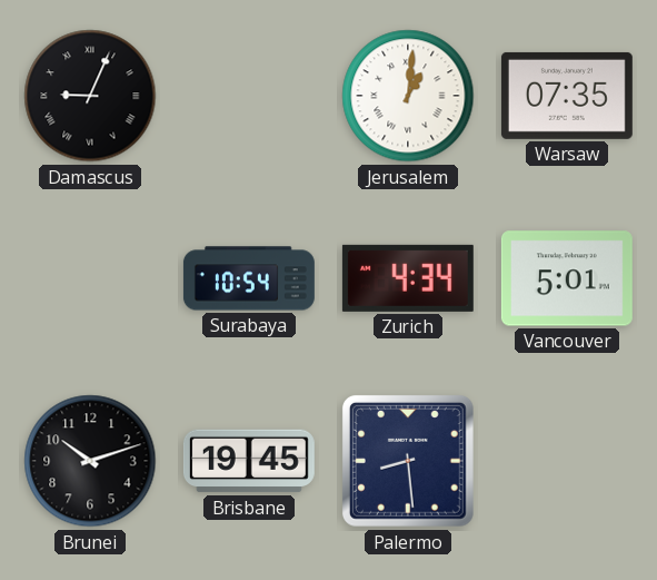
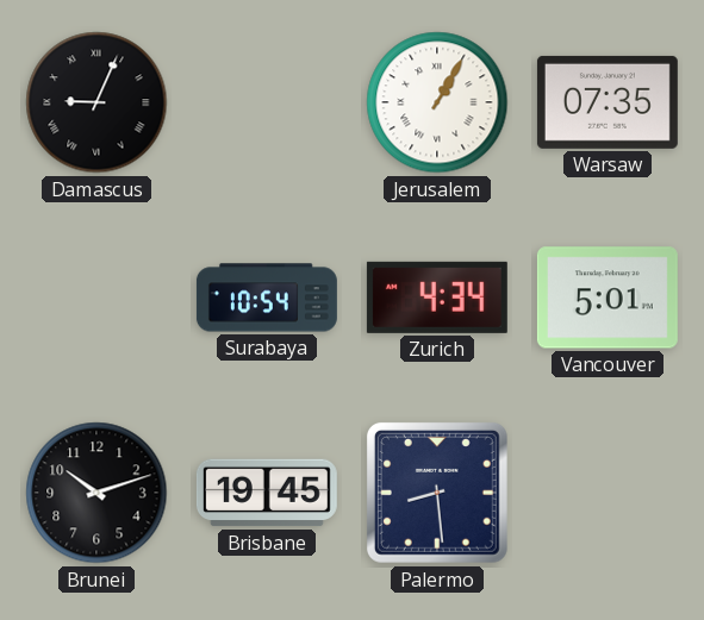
Jerusalem: 1:01 -> 1:05
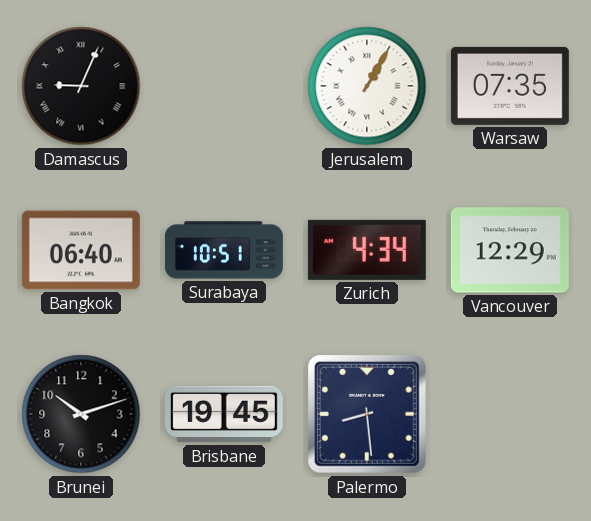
Bangkok: none -> 06:40
Surabaya: 10:54 -> 10:51
Vancouver: 5:01 -> 12:29
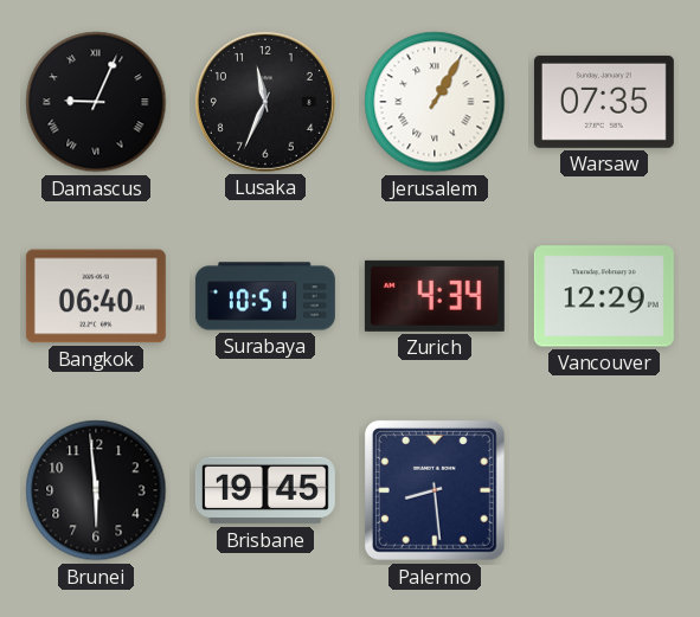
Lusaka: none -> 11:34
Brunei: 10:12 -> 5:59
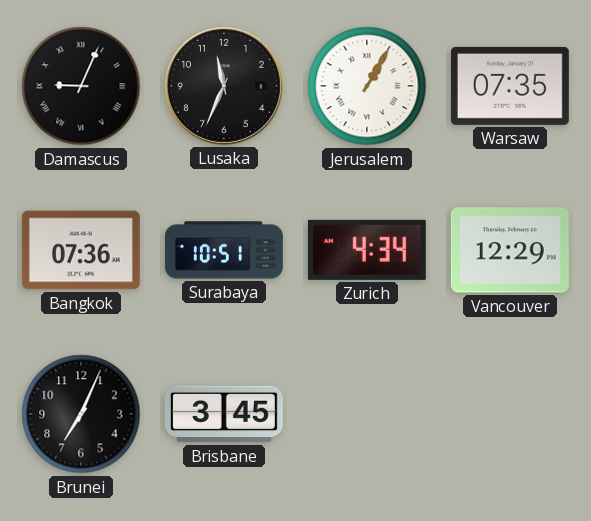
Bangkok: 06:40 -> 07:36
Brunei: 5:59 -> 7:04
Brisbane: 19:45 -> 3:45
Palermo: 8:29 -> none
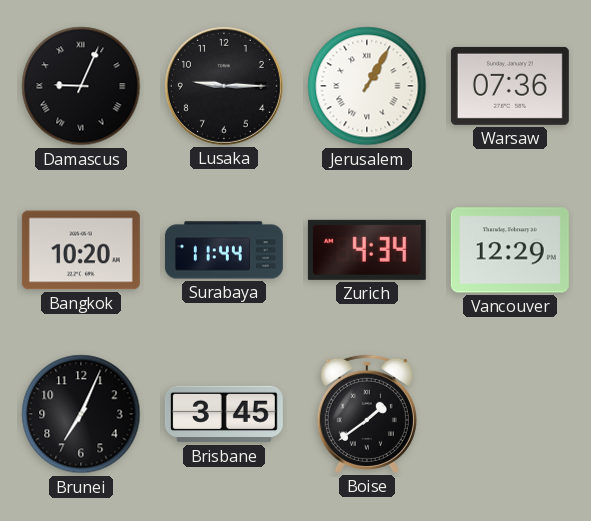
Lusaka: 11:34 -> 9:15
Warsaw: 07:35 -> 07:36
Bangkok: 07:36 -> 10:20
Surabaya: 10:51 -> 11:44
Boise: none -> 1:39
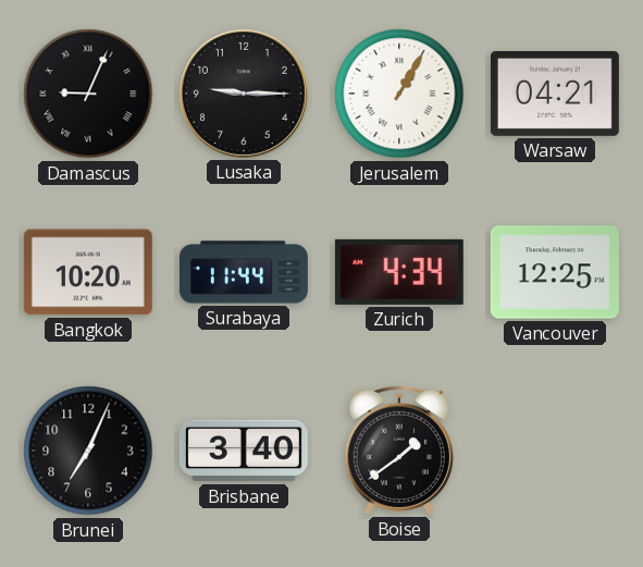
Warsaw: 07:36 -> 04:21
Vancouver: 12:29 -> 12:25
Brisbane: 3:45 -> 3:40
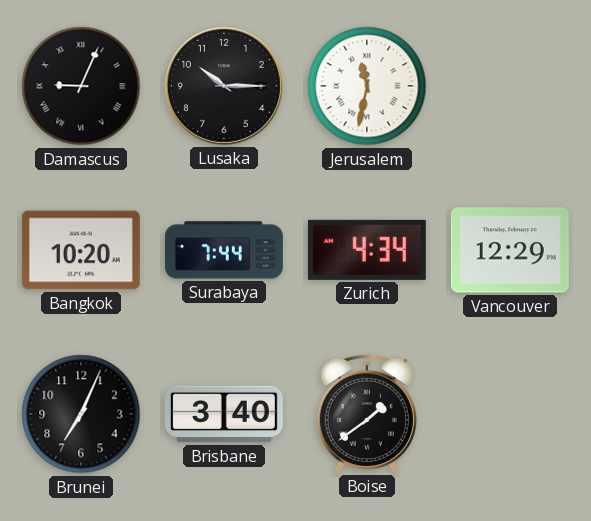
Lusaka: 9:15 -> 10:15
Jerusalem: 1:05 -> 11:32
Warsaw: 04:21 -> none
Surabaya: 11:44 -> 7:44
Vancouver: 12:25 -> 12:29
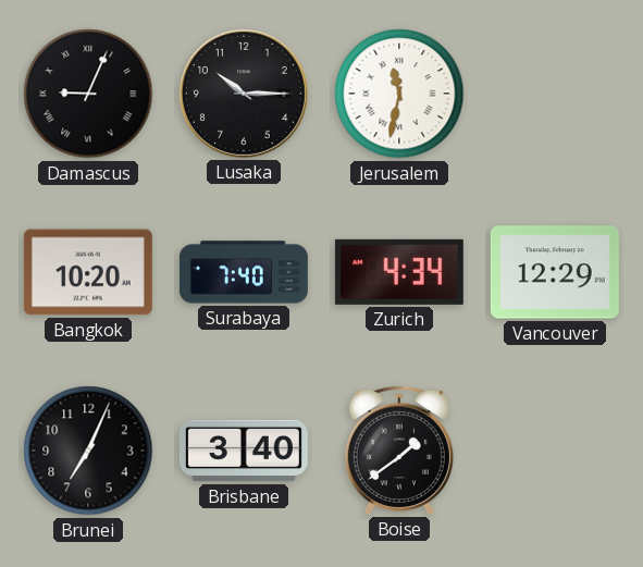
Surabaya: 7:44 -> 7:40
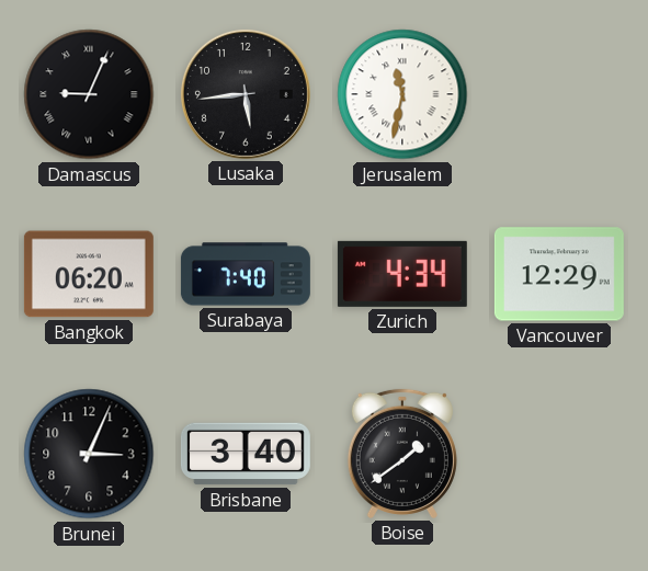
Lusaka: 10:15 -> 5:44
Bangkok: 10:20 -> 06:20
Brunei: 7:04 -> 3:04
